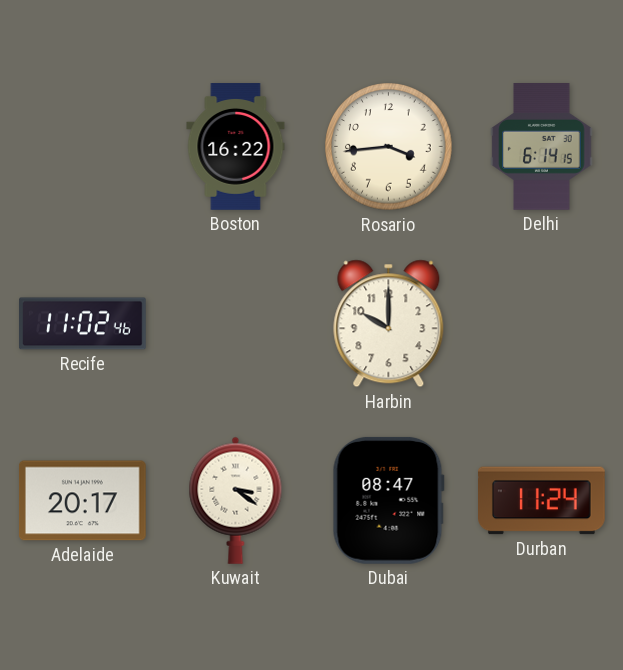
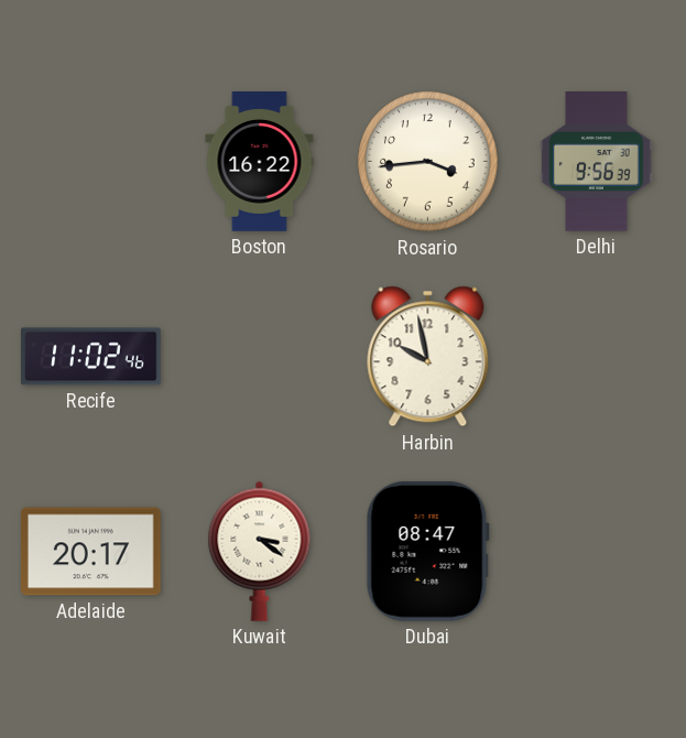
Delhi: 6:14 -> 9:56
Harbin: 10:00 -> 9:58
Durban: 11:24 -> none
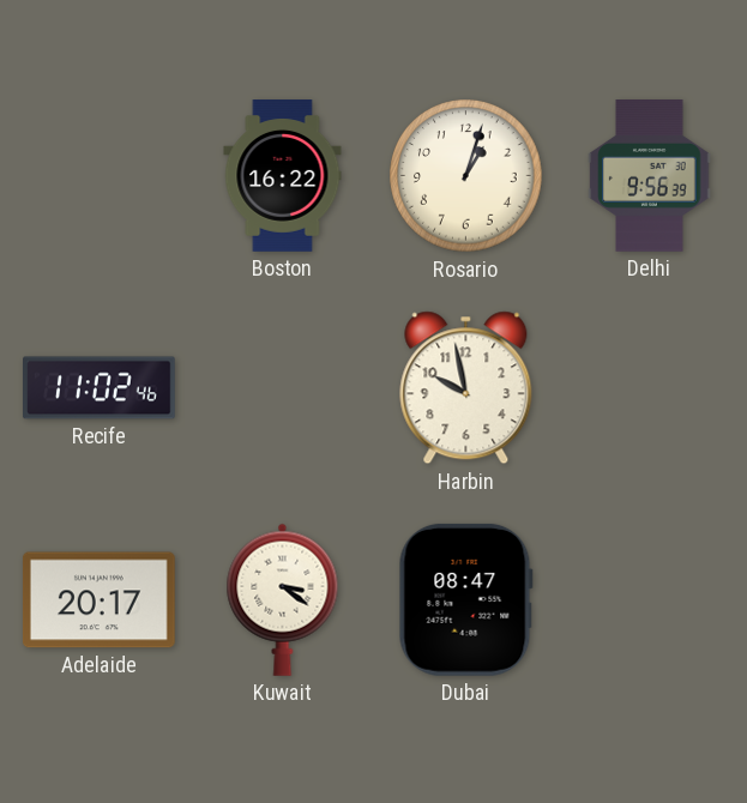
Rosario: 3:44 -> 1:03
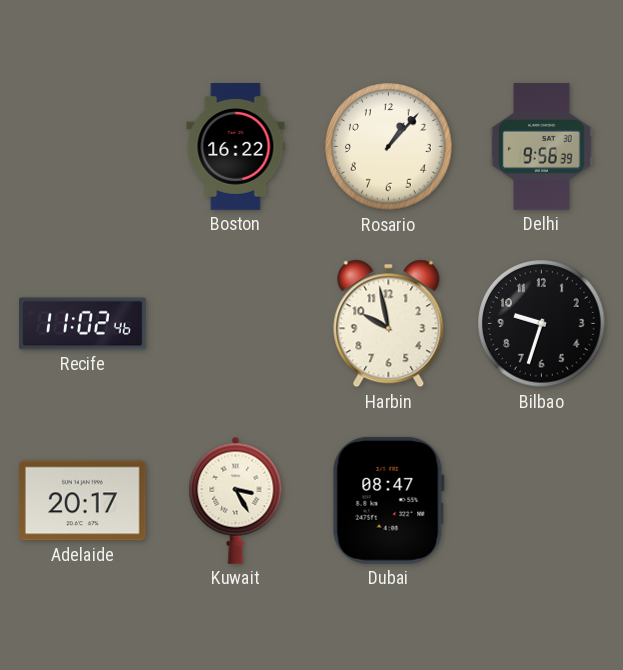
Rosario: 1:03 -> 1:07
Bilbao: none -> 9:33
Kuwait: 3:21 -> 3:25
